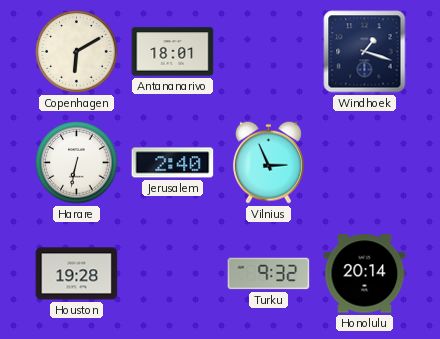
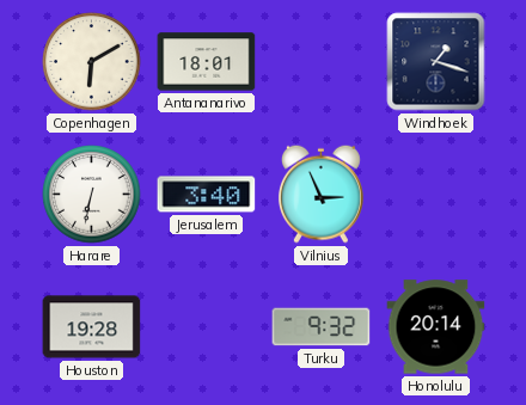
Jerusalem: 2:40 -> 3:40
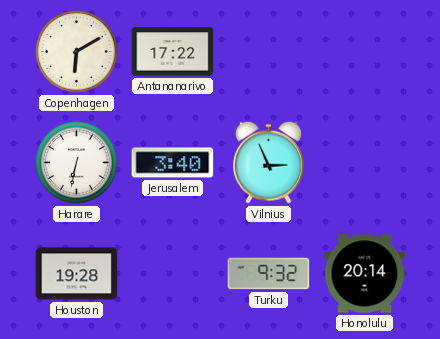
Antananarivo: 18:01 -> 17:22
Windhoek: 1:18 -> none
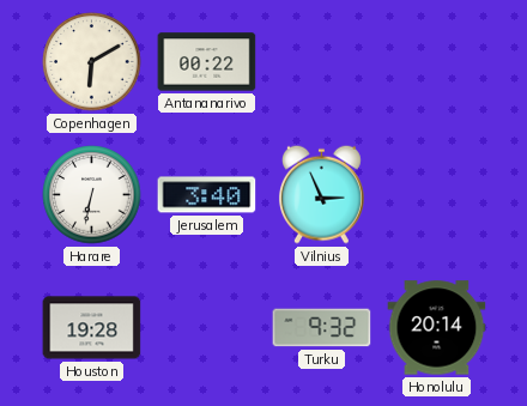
Antananarivo: 17:22 -> 00:22
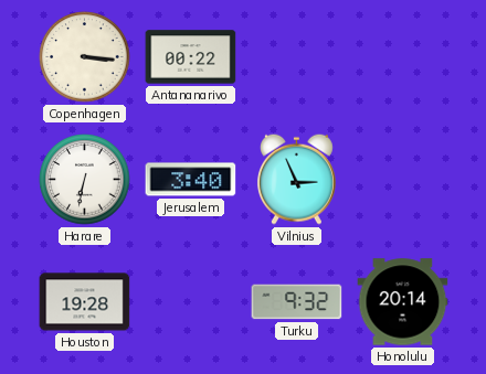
Copenhagen: 6:10 -> 3:16
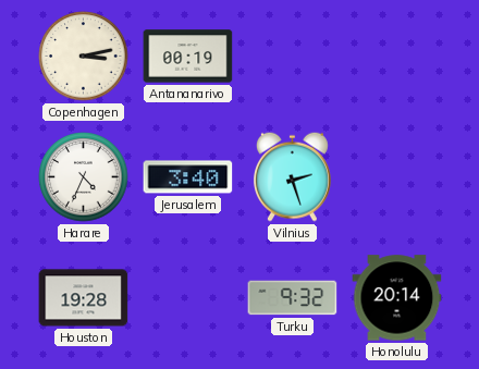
Copenhagen: 3:16 -> 3:13
Antananarivo: 00:22 -> 00:19
Harare: 6:32 -> 4:34
Vilnius: 2:56 -> 2:27
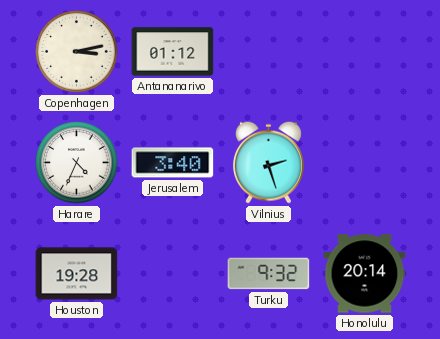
Antananarivo: 00:19 -> 01:12
